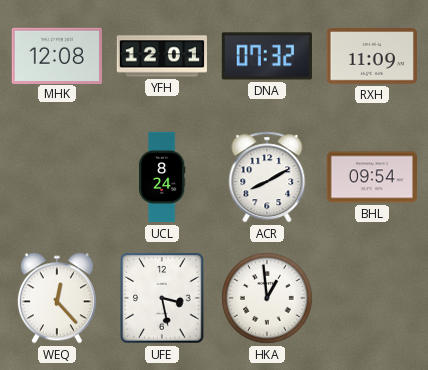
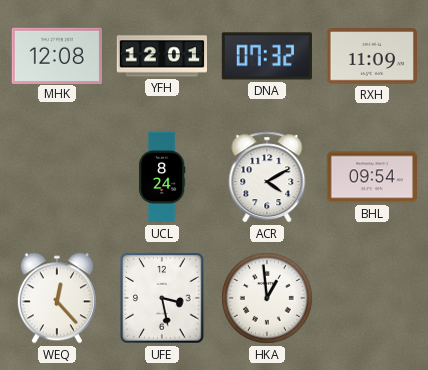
ACR: 8:10 -> 4:10
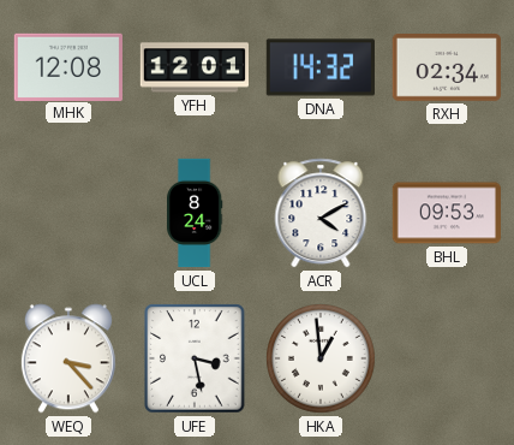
DNA: 07:32 -> 14:32
RXH: 11:09 -> 02:34
BHL: 09:54 -> 09:53
WEQ: 12:23 -> 3:23
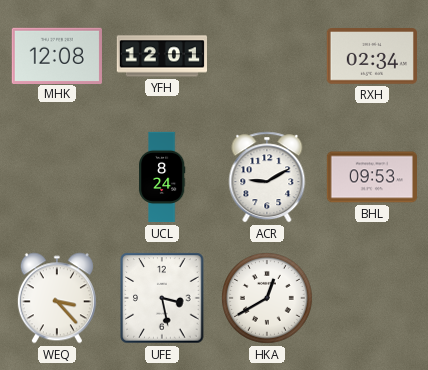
DNA: 14:32 -> none
ACR: 4:10 -> 9:10
HKA: 12:59 -> 12:40
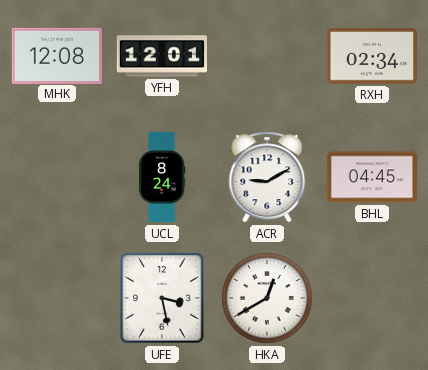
BHL: 09:53 -> 04:45
WEQ: 3:23 -> none
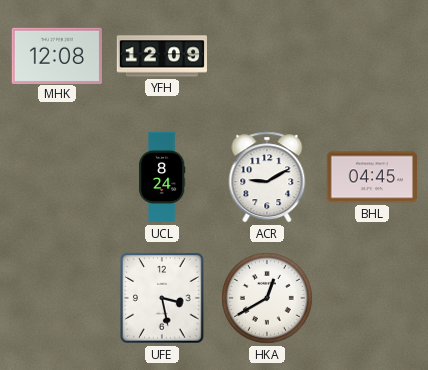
YFH: 12:01 -> 12:09
RXH: 02:34 -> none
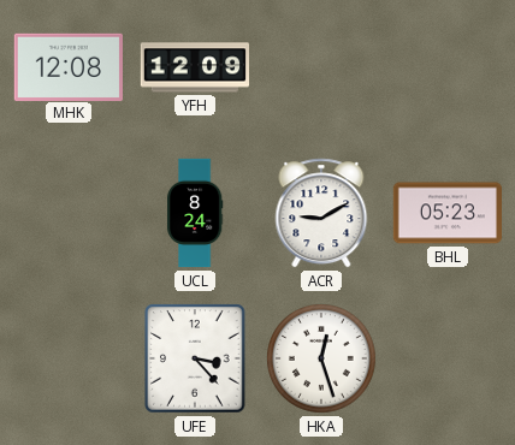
BHL: 04:45 -> 05:23
UFE: 3:28 -> 3:23
HKA: 12:40 -> 12:27
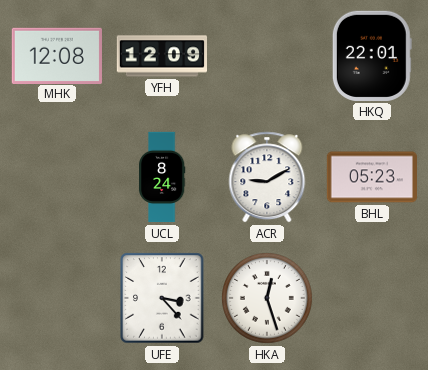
HKQ: none -> 22:01
